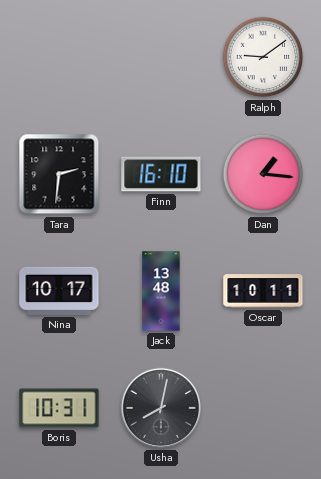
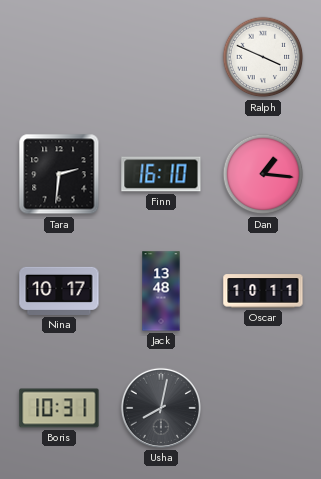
Ralph: 9:09 -> 3:49
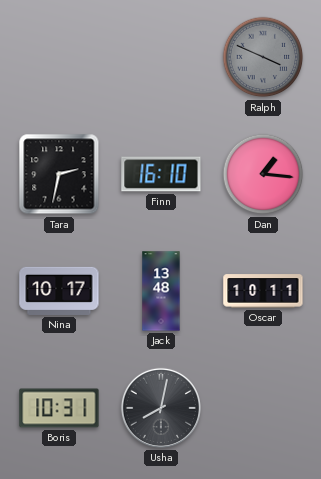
Ralph dial: white -> grey
Tara: 2:31 -> 2:32
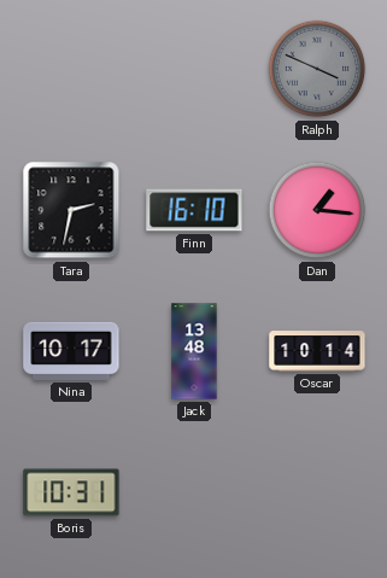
Oscar: 10:11 -> 10:14
Usha: 8:02 -> none
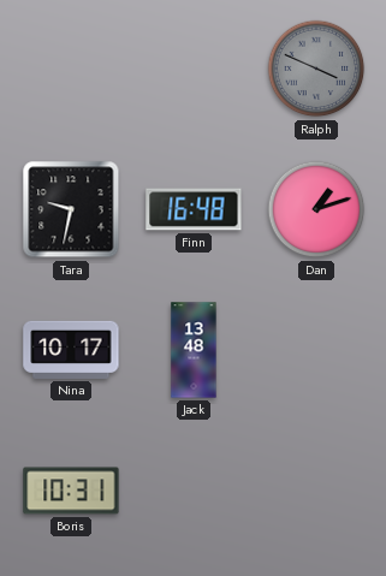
Tara: 2:32 -> 9:32
Finn: 16:10 -> 16:48
Dan: 1:16 -> 1:12
Oscar: 10:14 -> none
